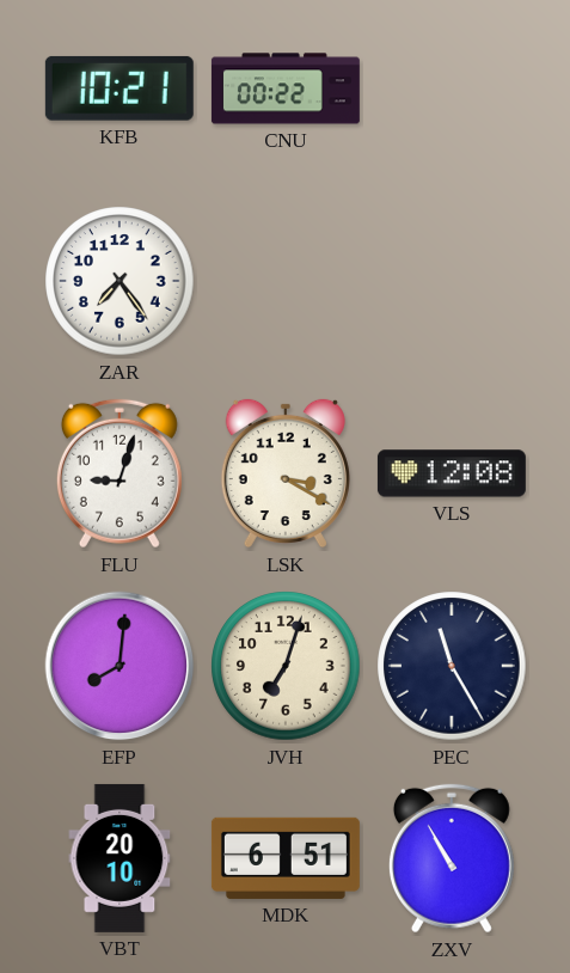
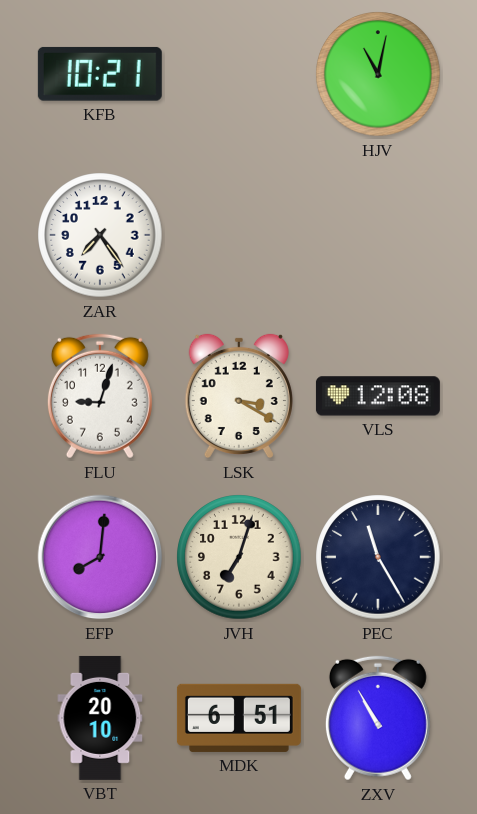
CNU: 00:22 -> none
HJV: none -> 11:02
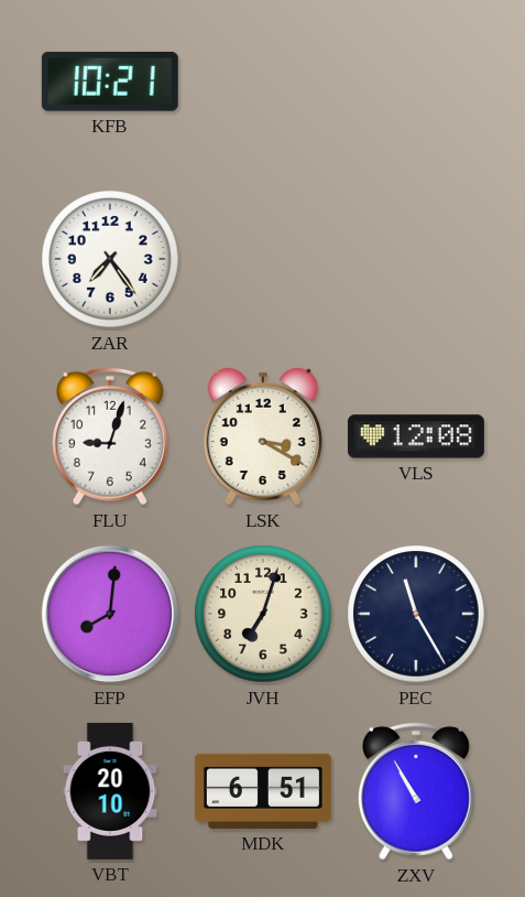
HJV: 11:02 -> none
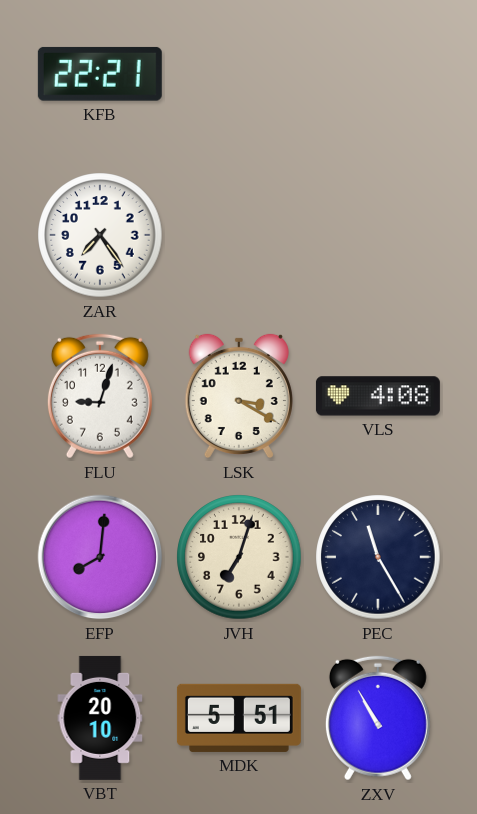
KFB: 10:21 -> 22:21
VLS: 12:08 -> 4:08
MDK: 6:51 -> 5:51
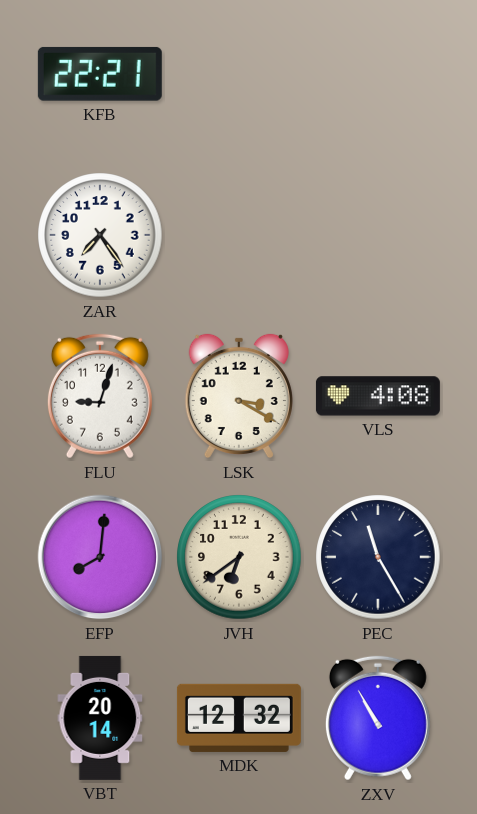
JVH: 7:03 -> 6:39
VBT: 20:10 -> 20:14
MDK: 5:51 -> 12:32
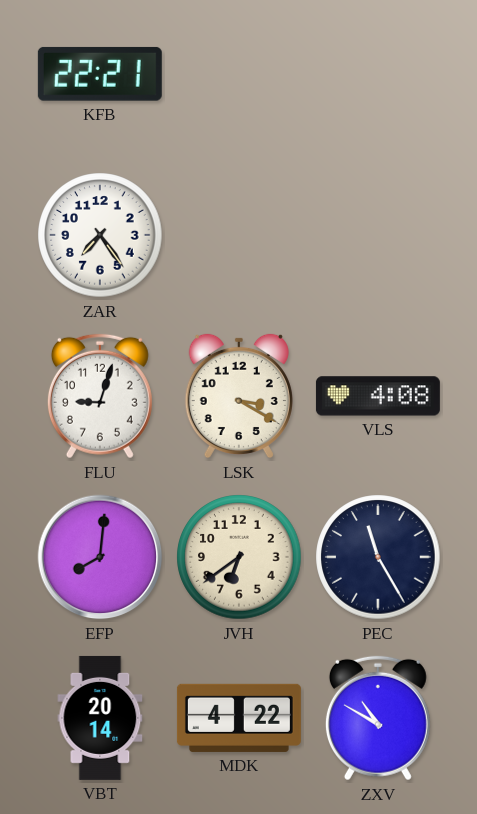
MDK: 12:32 -> 4:22
ZXV: 10:55 -> 10:50
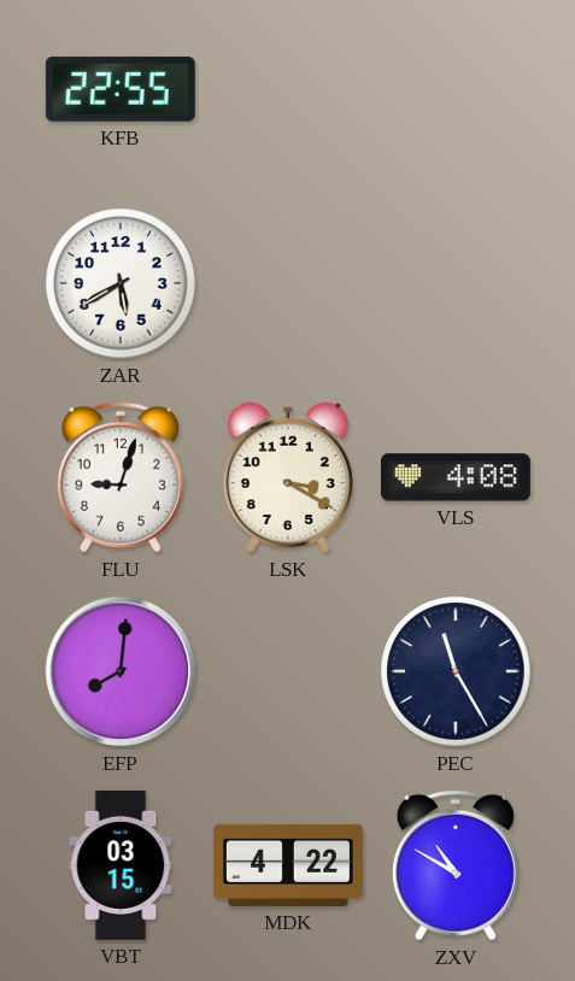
KFB: 22:21 -> 22:55
ZAR: 7:24 -> 5:40
JVH: 6:39 -> none
VBT: 20:14 -> 03:15
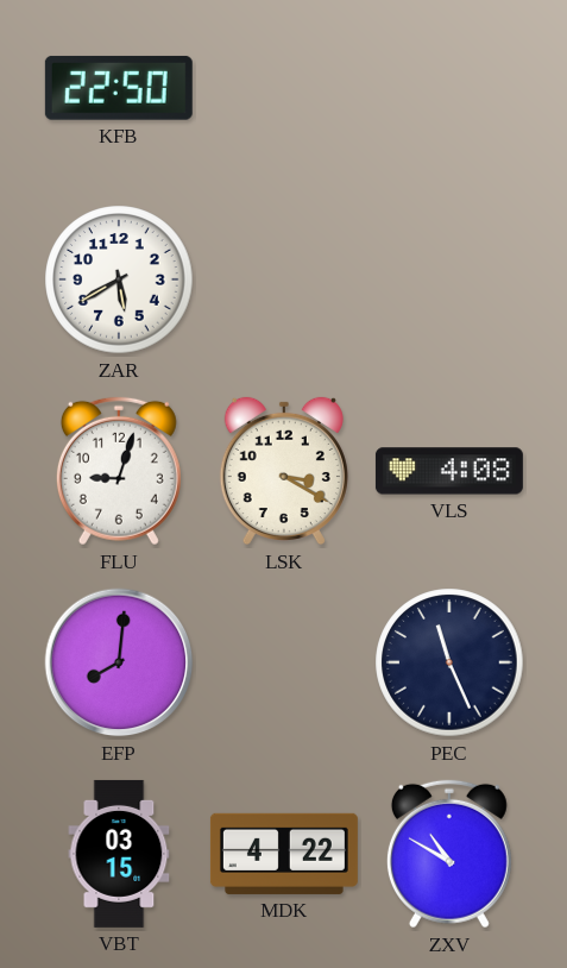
KFB: 22:55 -> 22:50
PEC: 11:25 -> 11:26
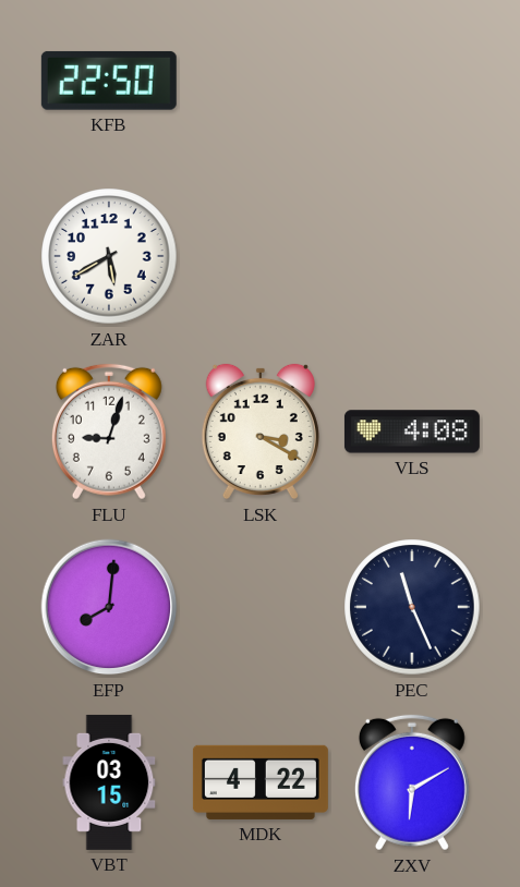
ZXV: 10:50 -> 6:10
